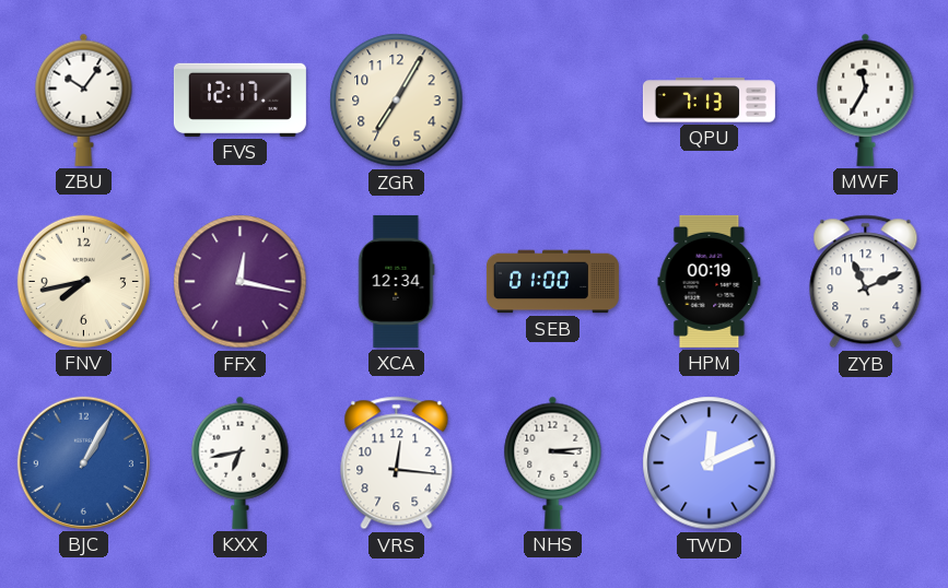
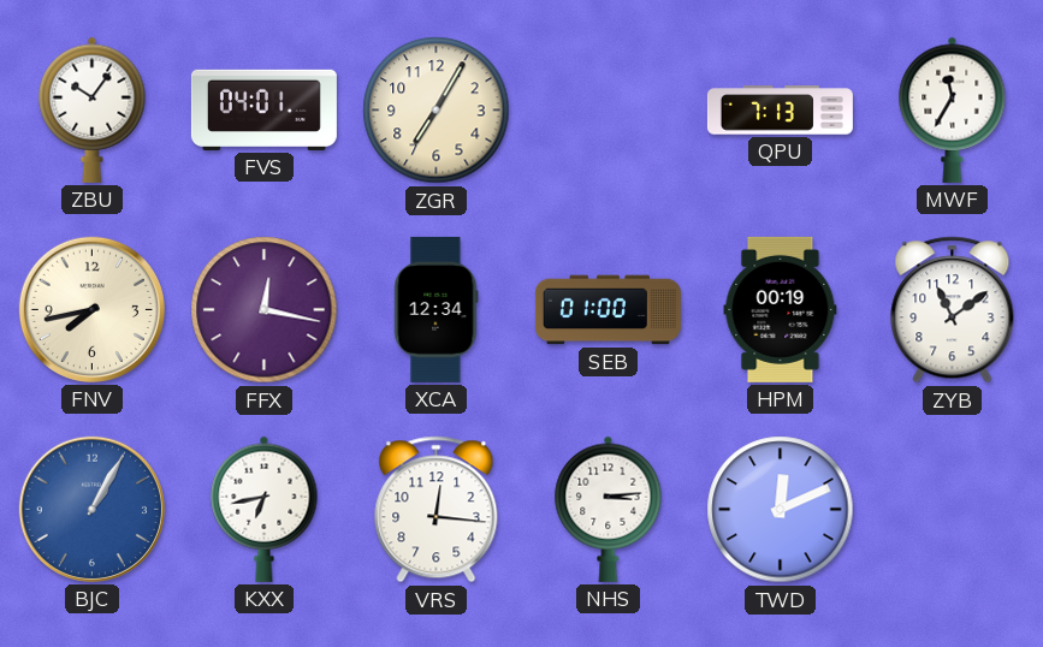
FVS: 12:17 -> 04:01
ZYB: 11:11 -> 11:09
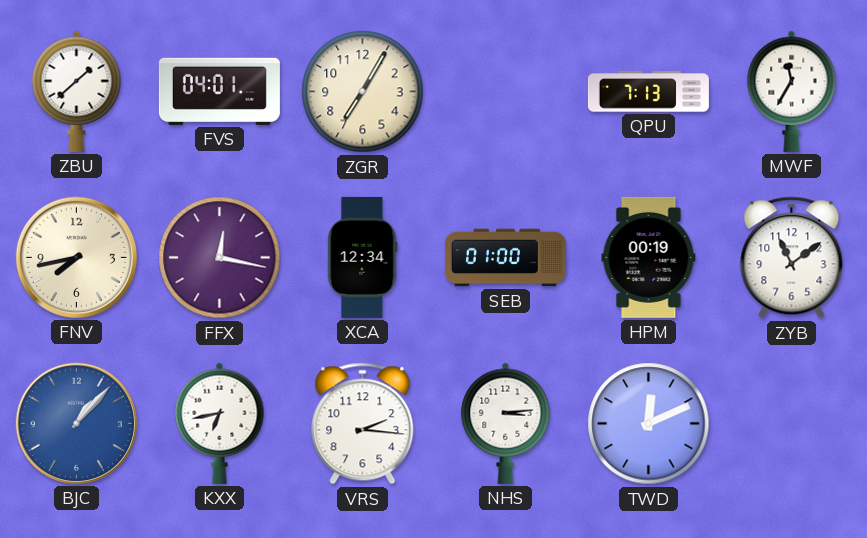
ZBU: 10:06 -> 1:38
BJC: 1:05 -> 1:07
VRS: 12:16 -> 2:16
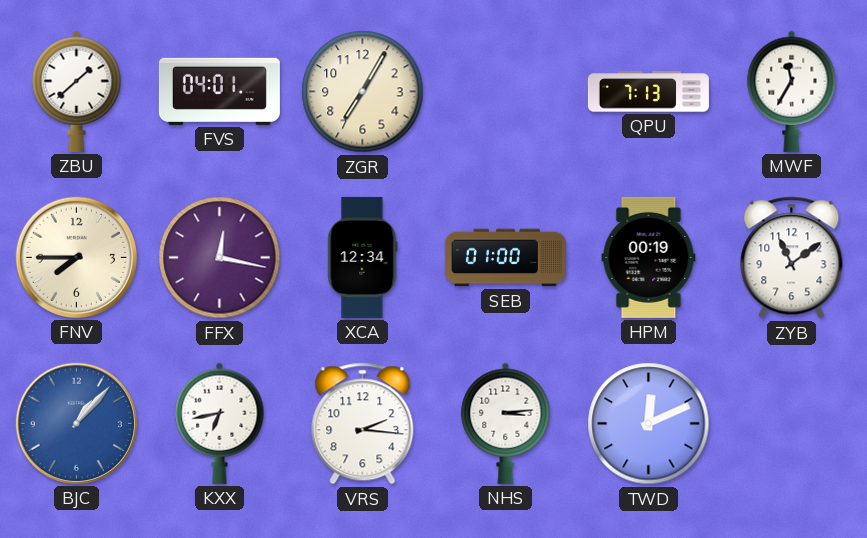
FNV: 7:43 -> 7:45
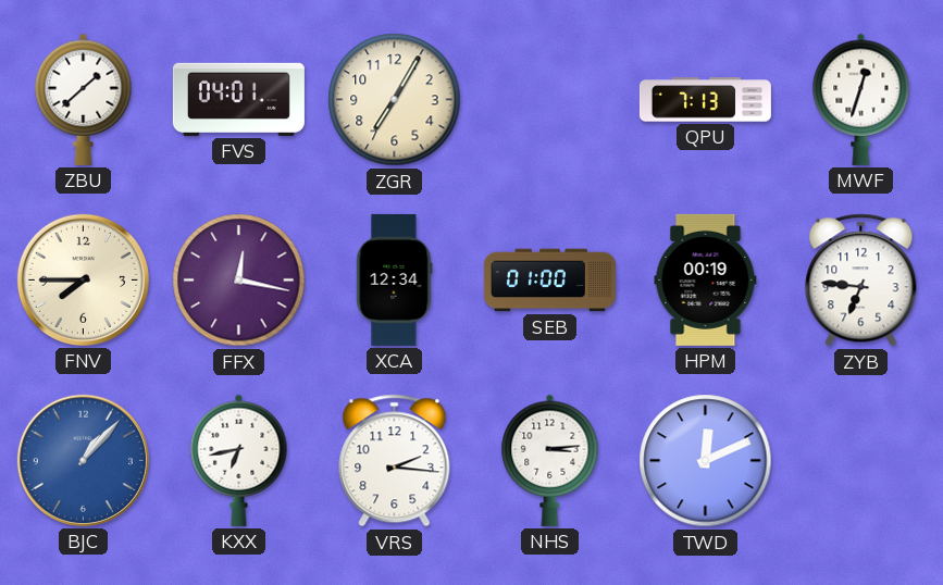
MWF: 11:35 -> 12:33
ZYB: 11:09 -> 6:46
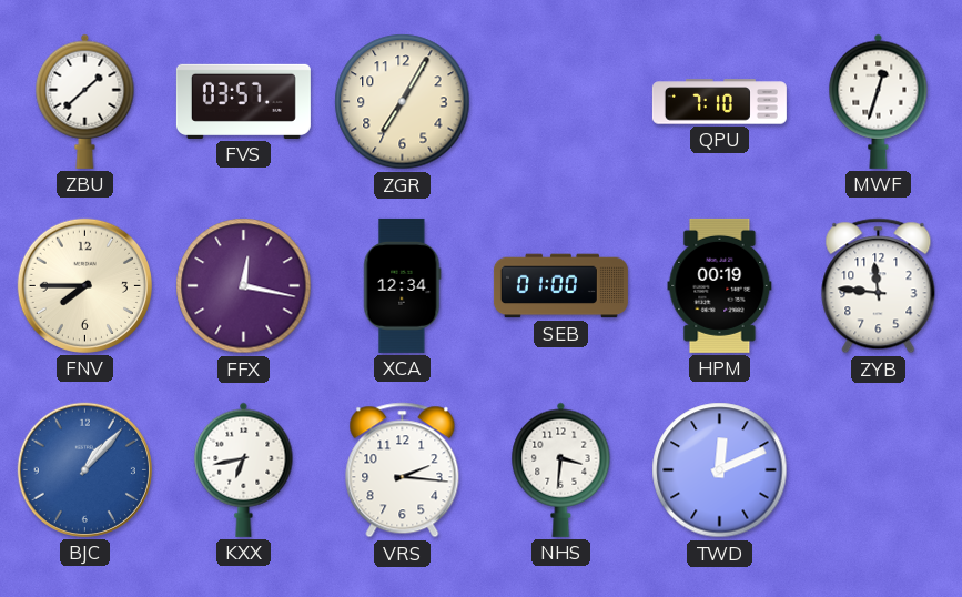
FVS: 04:01 -> 03:57
QPU: 7:13 -> 7:10
ZYB: 6:46 -> 11:46
NHS: 3:14 -> 3:31
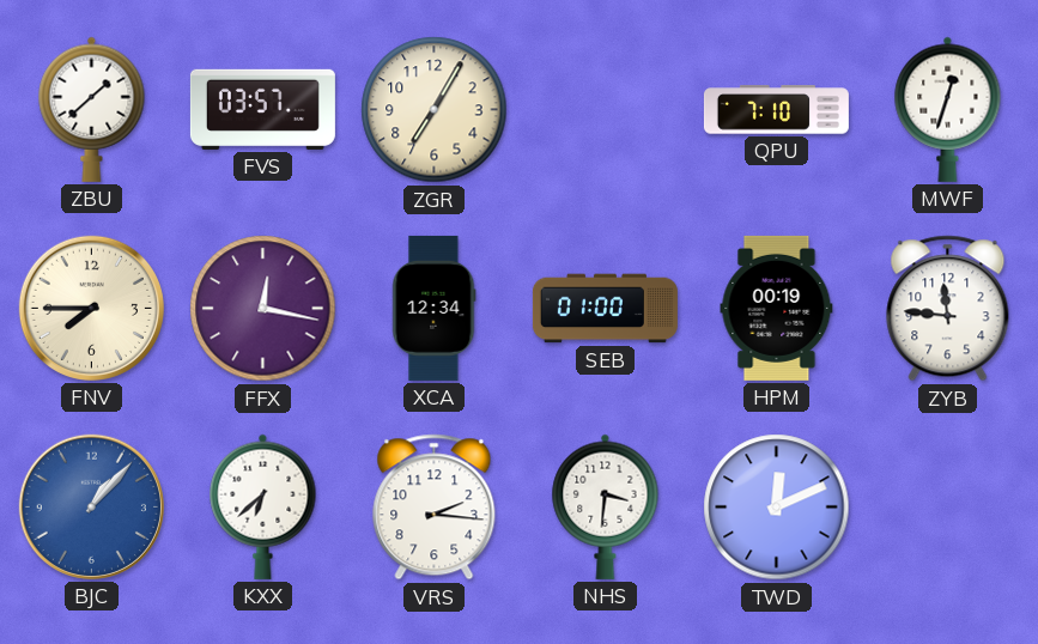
KXX: 6:43 -> 6:38
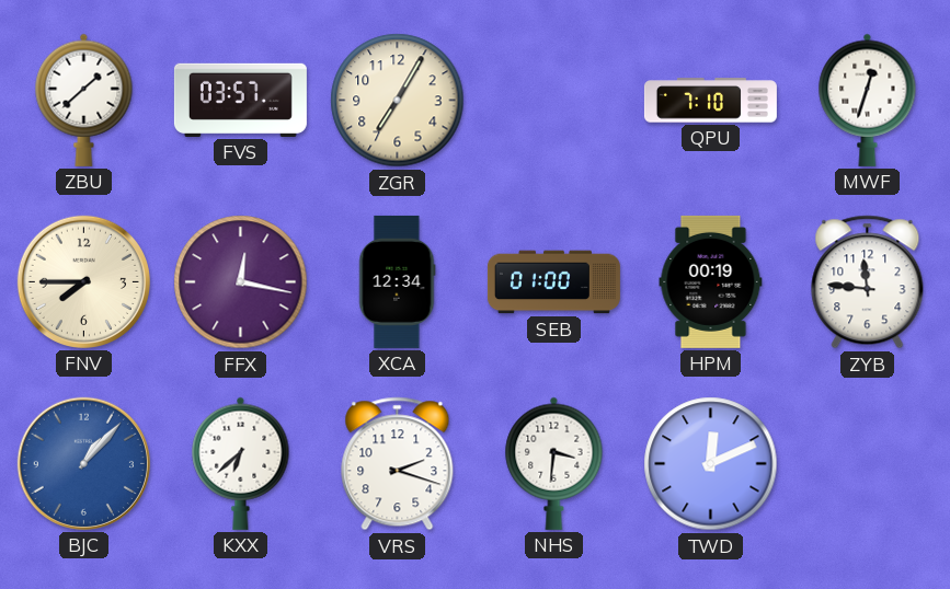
VRS: 2:16 -> 2:18
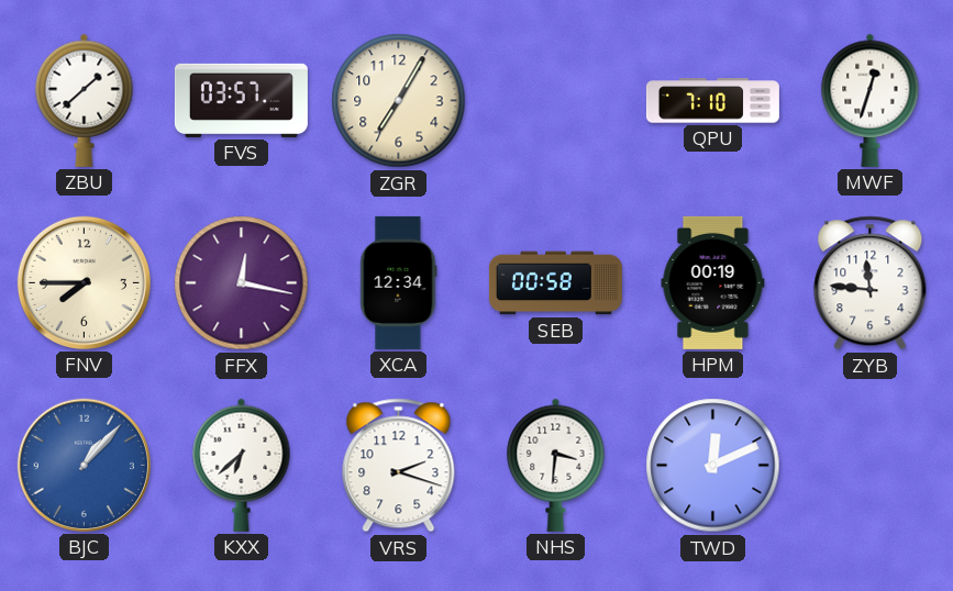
SEB: 01:00 -> 00:58
